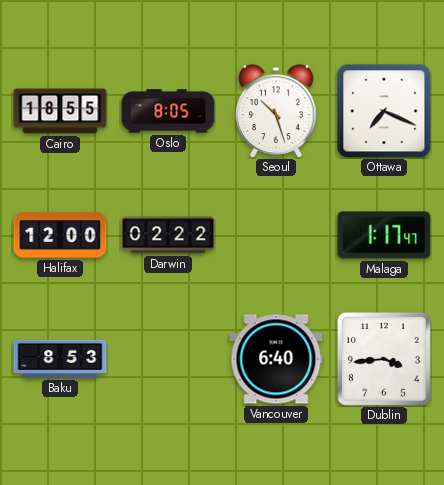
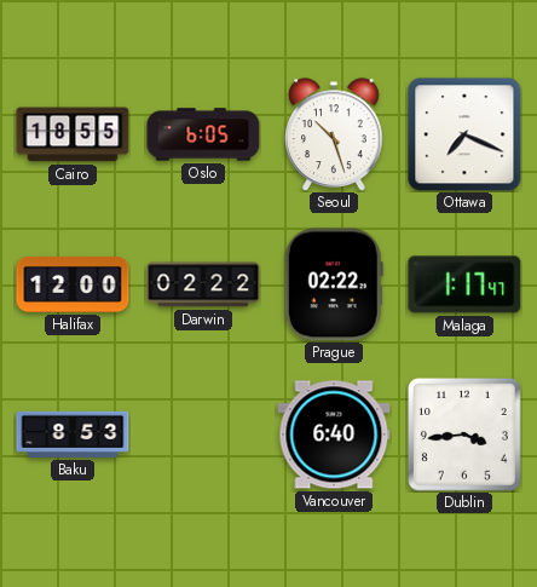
Oslo: 8:05 -> 6:05
Prague: none -> 02:22
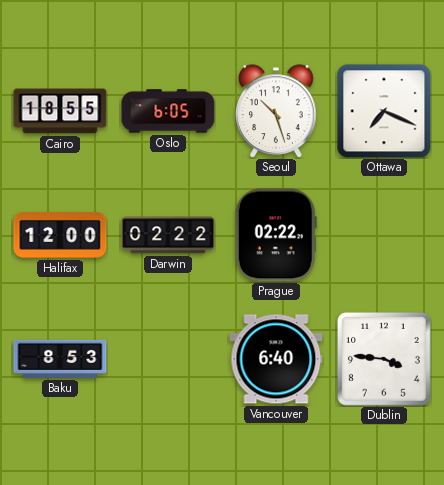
Malaga: 1:17 -> none
Dublin: 3:44 -> 3:46
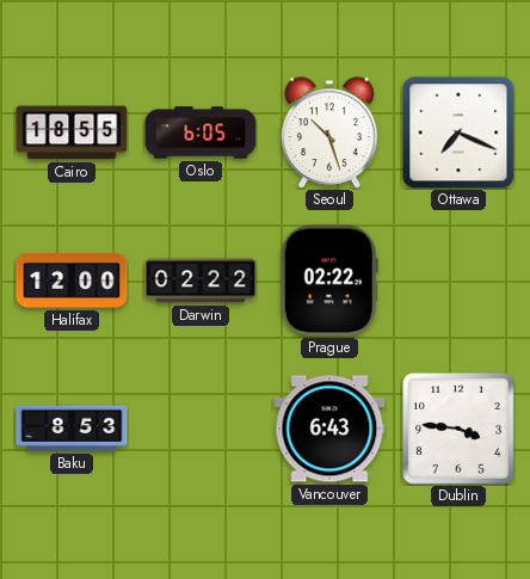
Vancouver: 6:40 -> 6:43
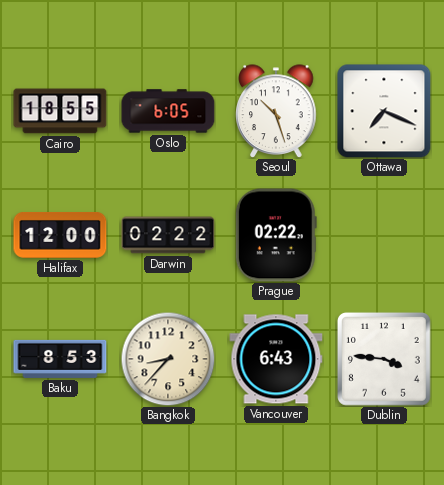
Bangkok: none -> 8:37
